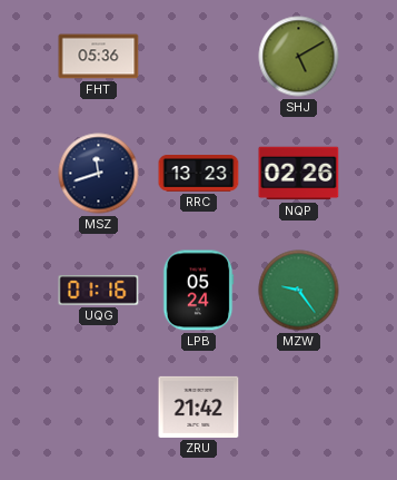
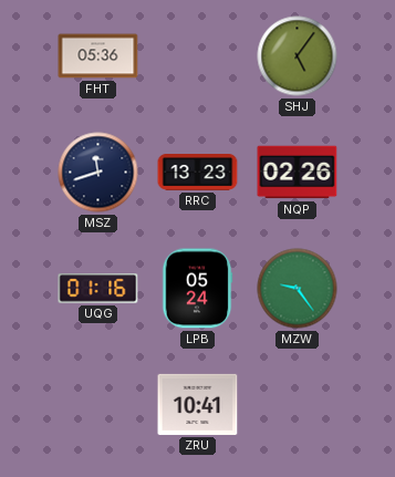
SHJ: 5:10 -> 5:06
ZRU: 21:42 -> 10:41
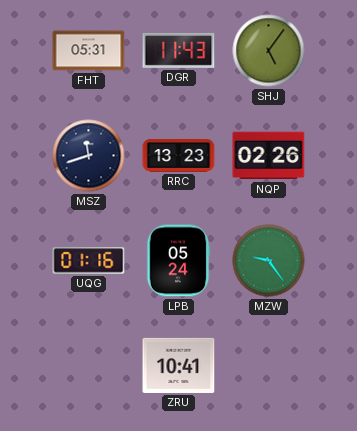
FHT: 05:36 -> 05:31
DGR: none -> 11:43
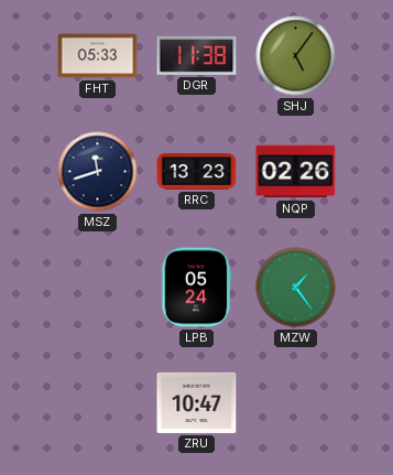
FHT: 05:31 -> 05:33
DGR: 11:43 -> 11:38
UQG: 01:16 -> none
MZW: 9:24 -> 1:24
ZRU: 10:41 -> 10:47
